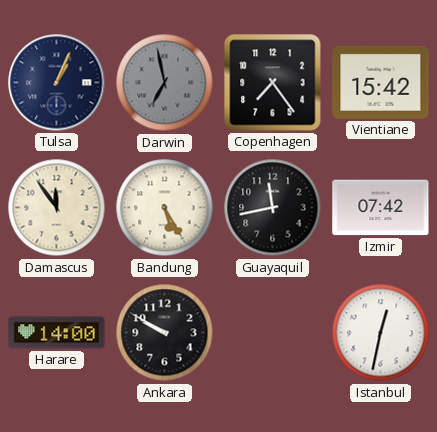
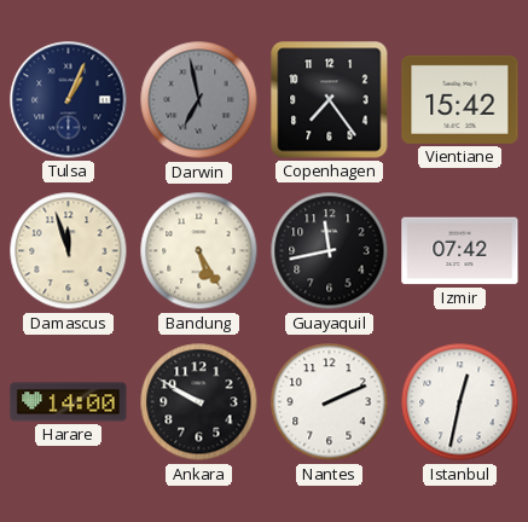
Damascus: 11:54 -> 11:57
Nantes: none -> 2:11
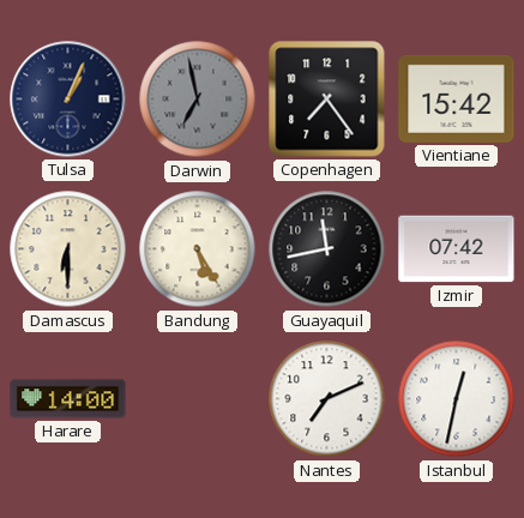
Damascus: 11:57 -> 6:30
Ankara: 9:50 -> none
Nantes: 2:11 -> 7:11
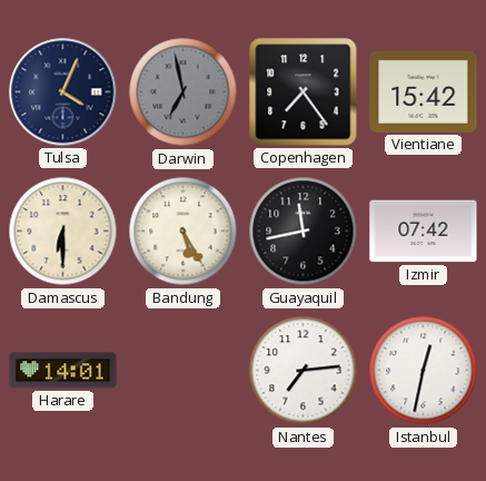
Tulsa: 1:04 -> 4:04
Harare: 14:00 -> 14:01
Nantes: 7:11 -> 7:14
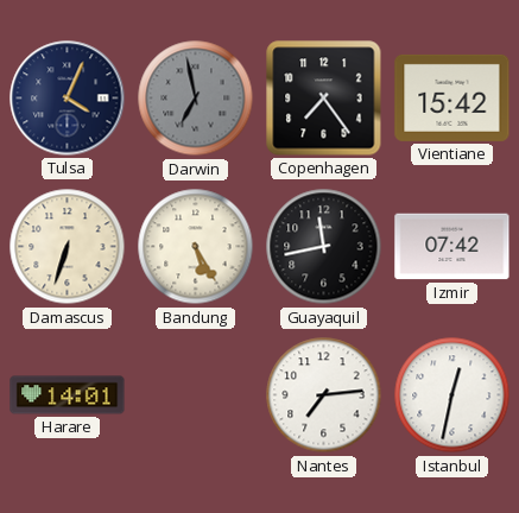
Damascus: 6:30 -> 6:33
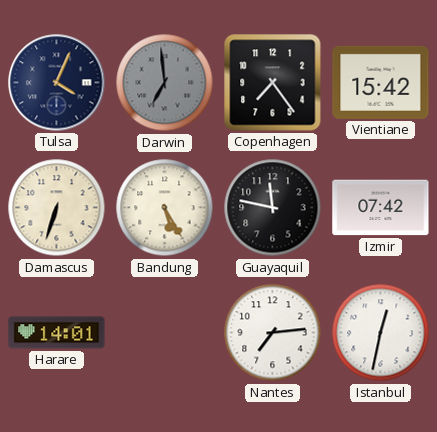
Darwin: 6:58 -> 6:59
Guayaquil: 11:43 -> 11:47
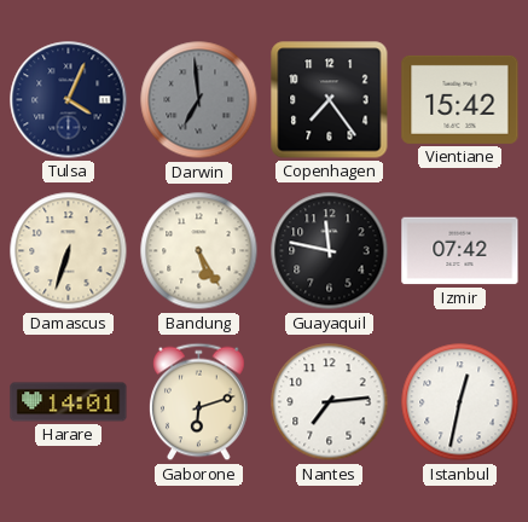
Gaborone: none -> 6:12
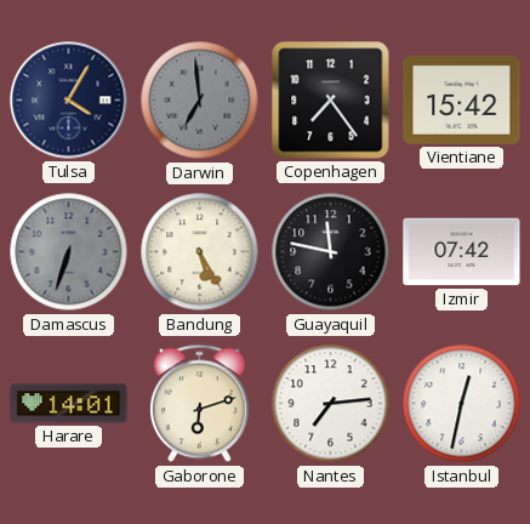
Tulsa: 4:04 -> 4:05
Damascus dial: cream -> grey
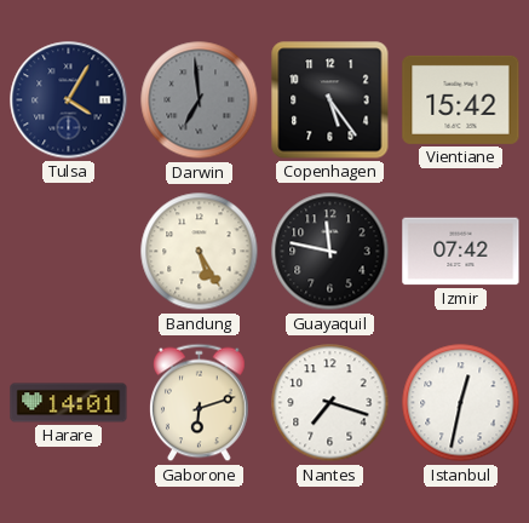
Copenhagen: 7:24 -> 5:24
Damascus: 6:33 -> none
Nantes: 7:14 -> 7:18
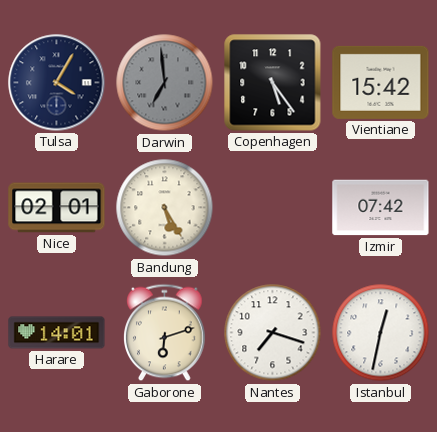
Nice: none -> 02:01
Guayaquil: 11:47 -> none
